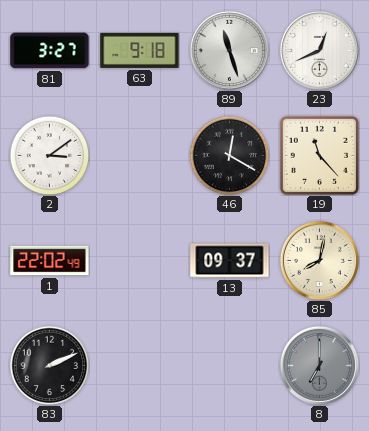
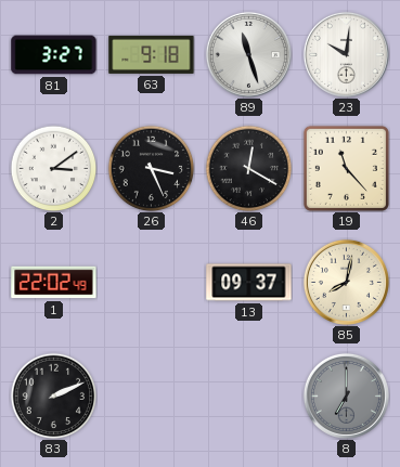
23: 12:41 -> 10:01
26: none -> 3:26
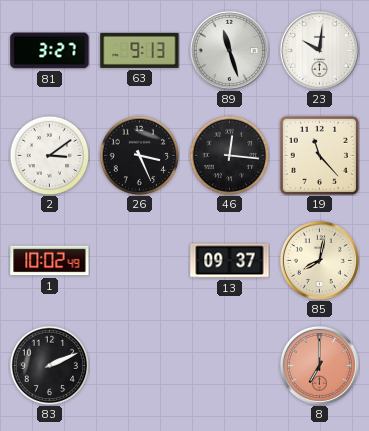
63: 9:18 -> 9:13
46: 12:20 -> 12:16
1: 22:02 -> 10:02
8 dial: grey -> salmon
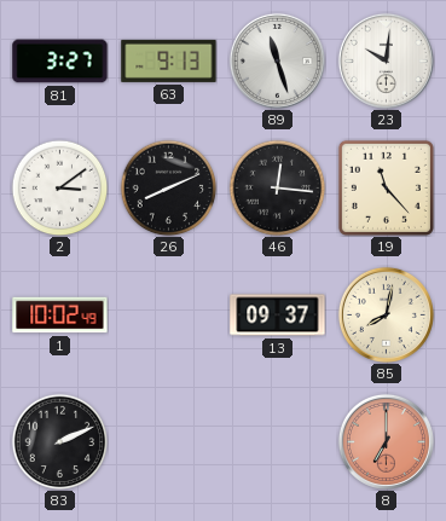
26: 3:26 -> 8:11
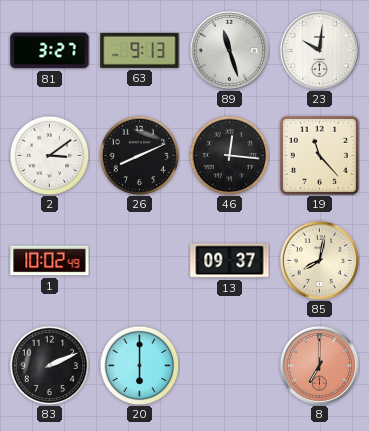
20: none -> 6:00
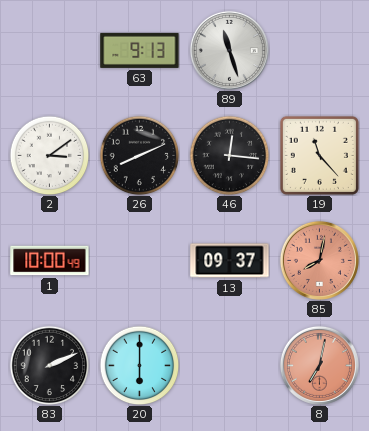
81: 3:27 -> none
23: 10:01 -> none
1: 10:02 -> 10:00
85 dial: cream -> salmon
8: 7:00 -> 7:02
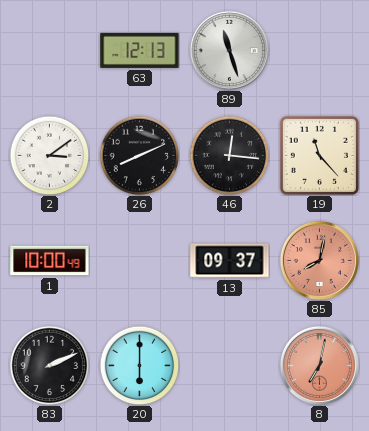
63: 9:13 -> 12:13
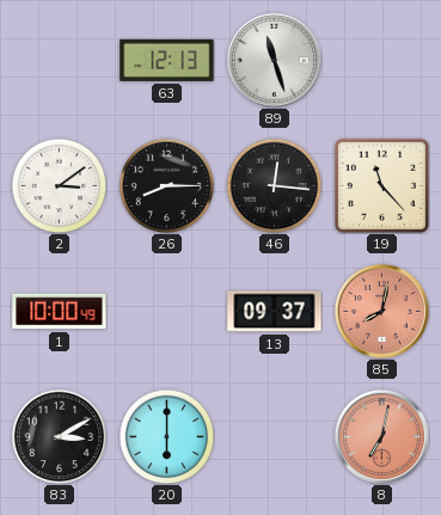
26: 8:11 -> 8:15
83: 2:11 -> 3:10
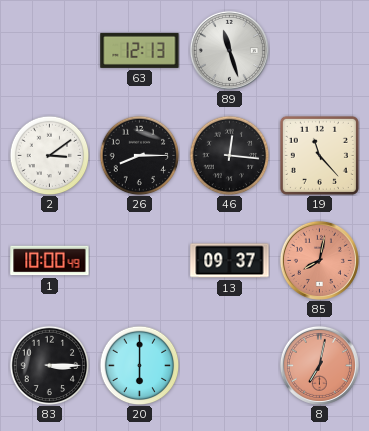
83: 3:10 -> 3:15
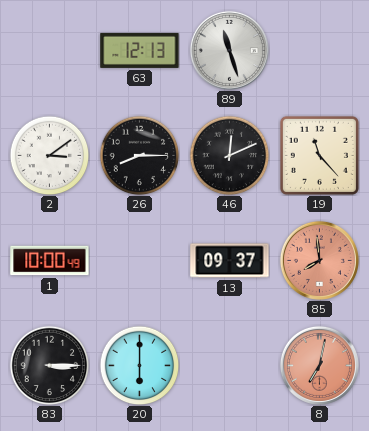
46: 12:16 -> 12:11
85: 8:02 -> 7:59
